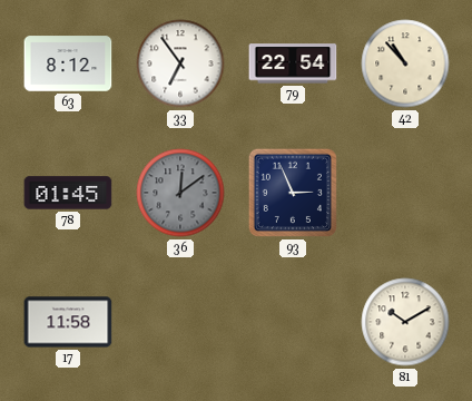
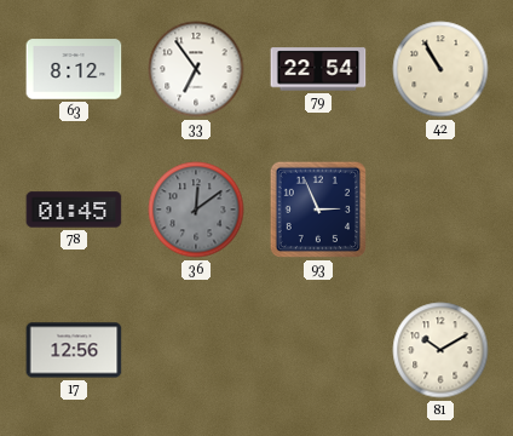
42: 10:53 -> 10:55
17: 11:58 -> 12:56
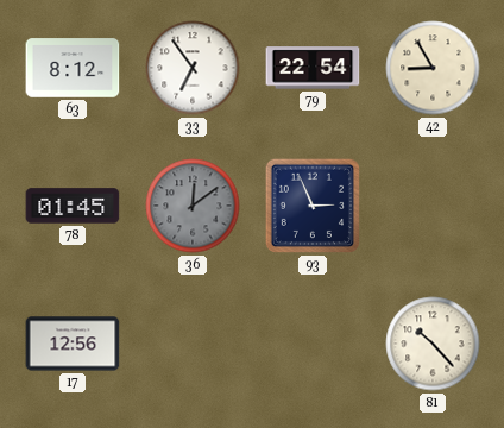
42: 10:55 -> 8:55
81: 10:10 -> 10:23
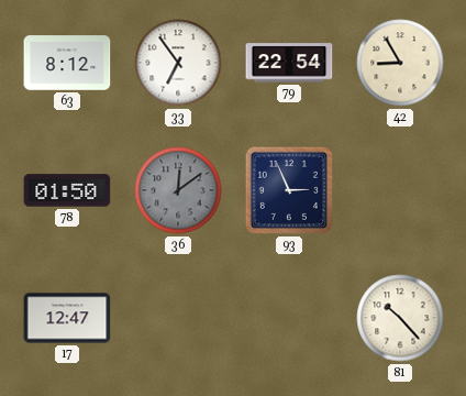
78: 01:45 -> 01:50
17: 12:56 -> 12:47
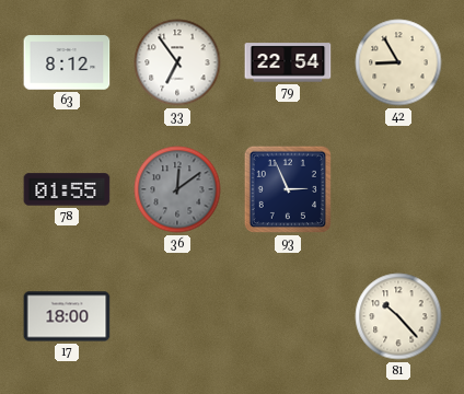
78: 01:50 -> 01:55
17: 12:47 -> 18:00
